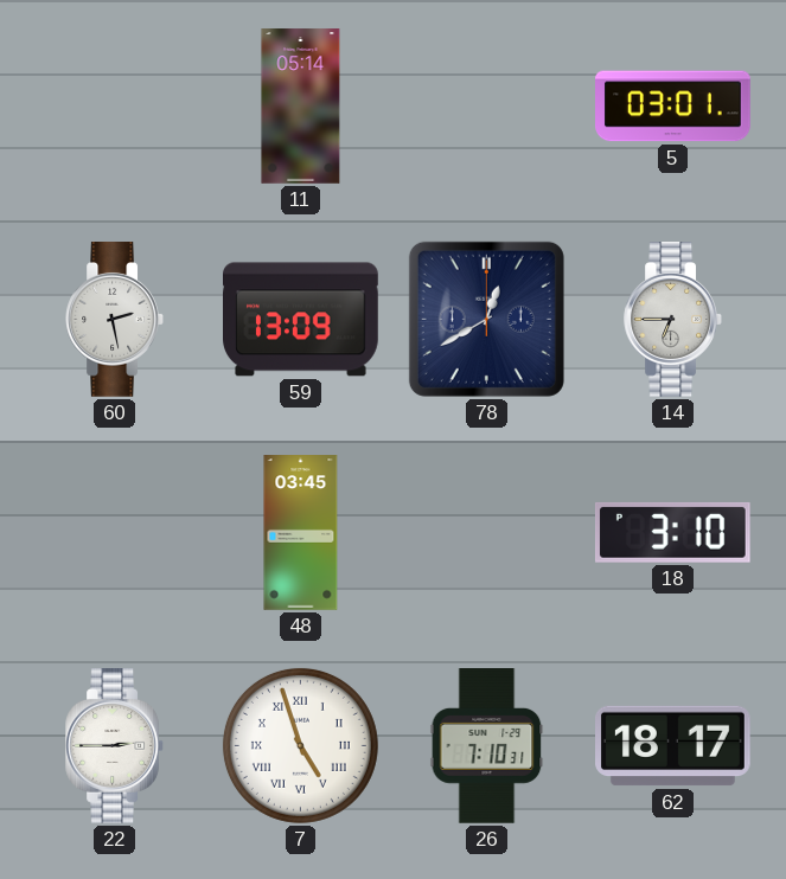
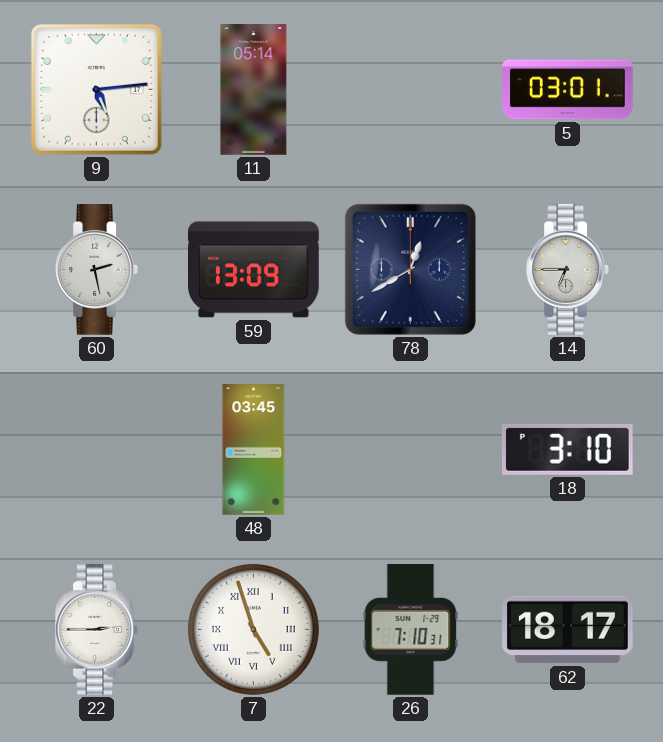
9: none -> 5:14
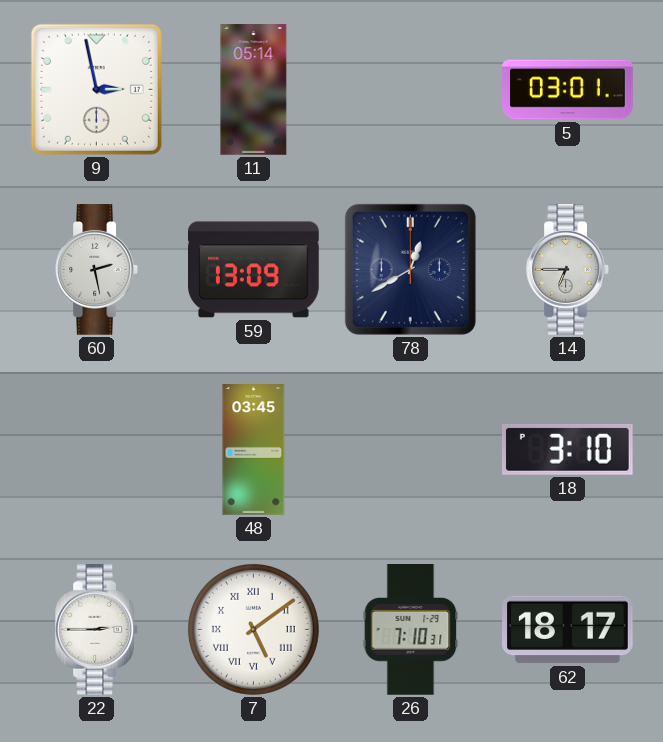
9: 5:14 -> 2:58
7: 4:57 -> 5:09
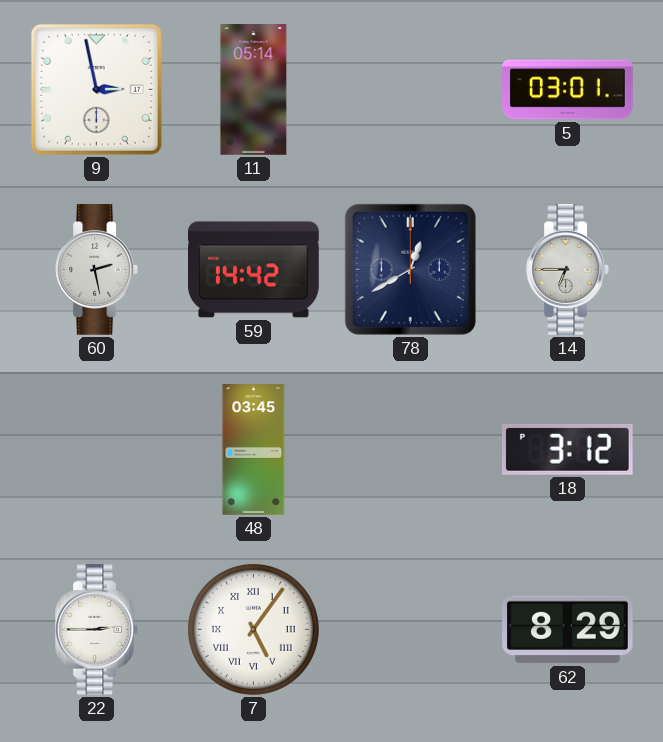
59: 13:09 -> 14:42
18: 3:10 -> 3:12
7: 5:09 -> 5:06
26: 7:10 -> none
62: 18:17 -> 8:29
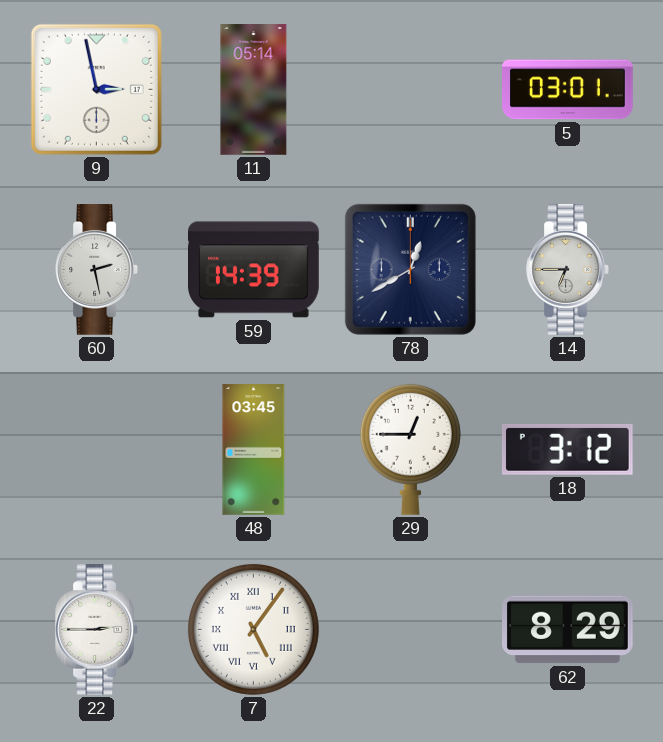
59: 14:42 -> 14:39
29: none -> 12:45
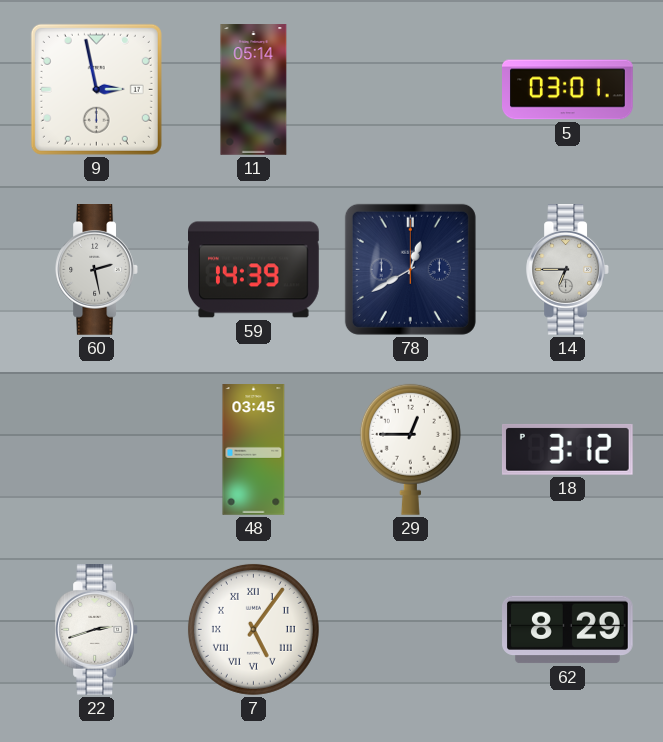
22: 2:45 -> 2:42
